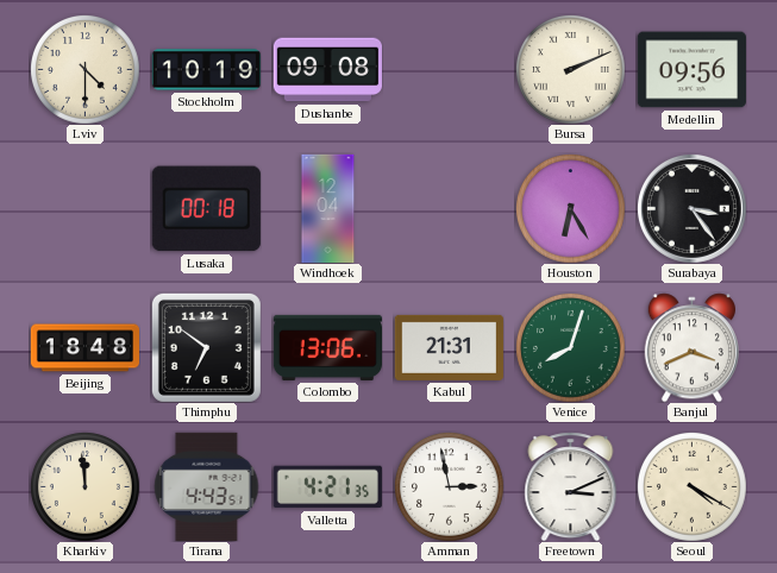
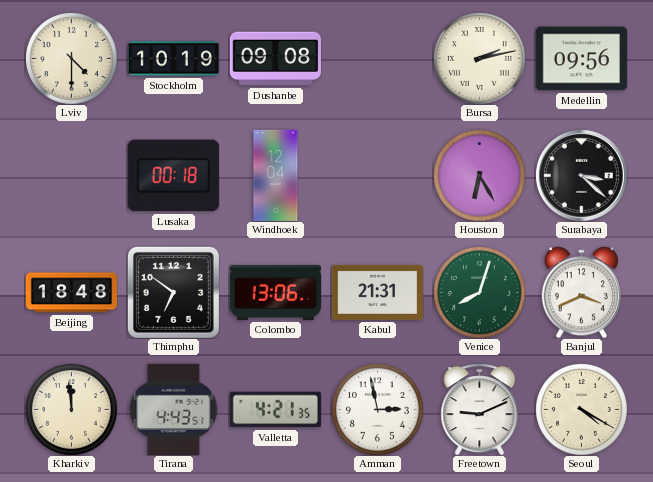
Bursa: 2:11 -> 2:13
Surabaya: 3:24 -> 3:22
Freetown: 3:11 -> 9:11
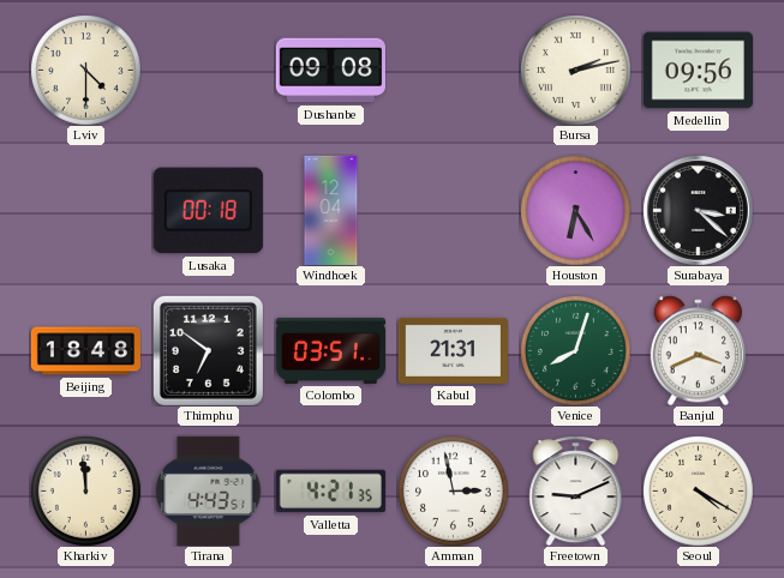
Stockholm: 10:19 -> none
Colombo: 13:06 -> 03:51
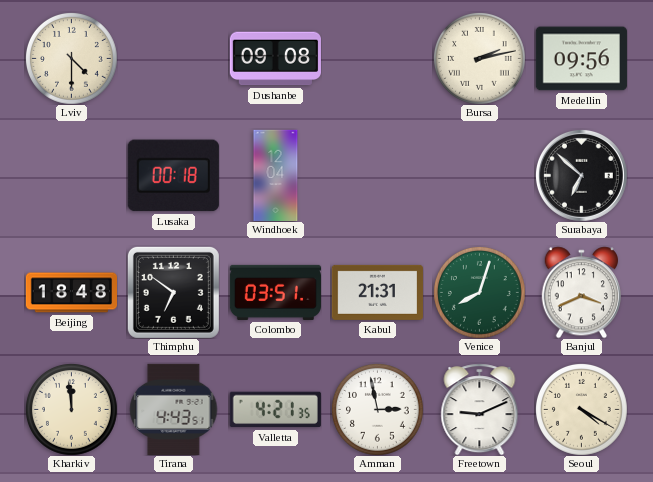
Houston: 6:25 -> none
Surabaya: 3:22 -> 6:52
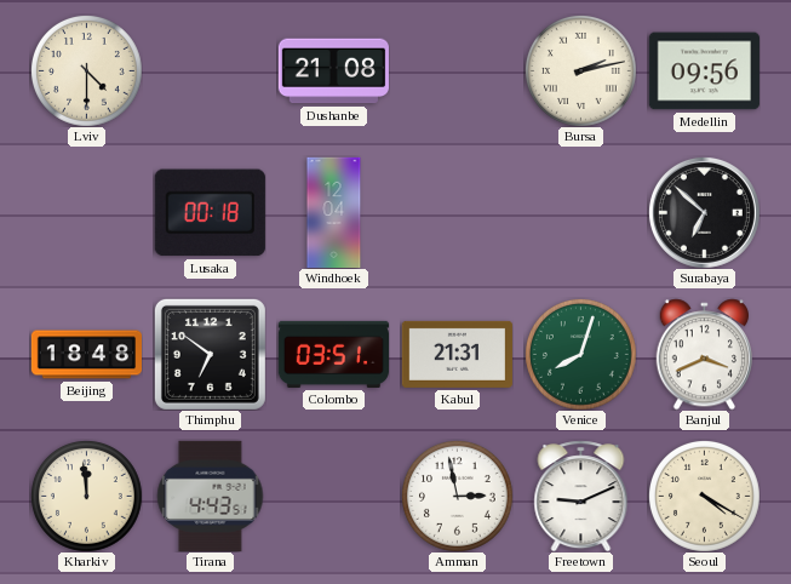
Dushanbe: 09:08 -> 21:08
Valletta: 4:21 -> none
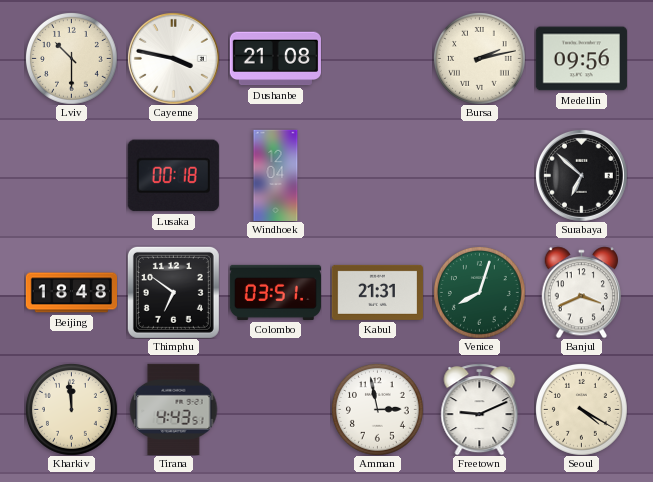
Lviv: 4:30 -> 10:30
Cayenne: none -> 3:47
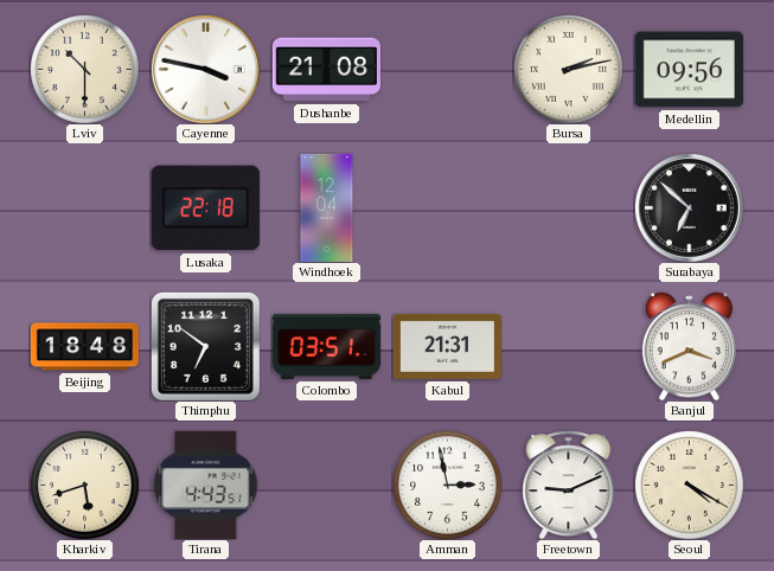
Lusaka: 00:18 -> 22:18
Venice: 8:03 -> none
Kharkiv: 11:59 -> 5:42
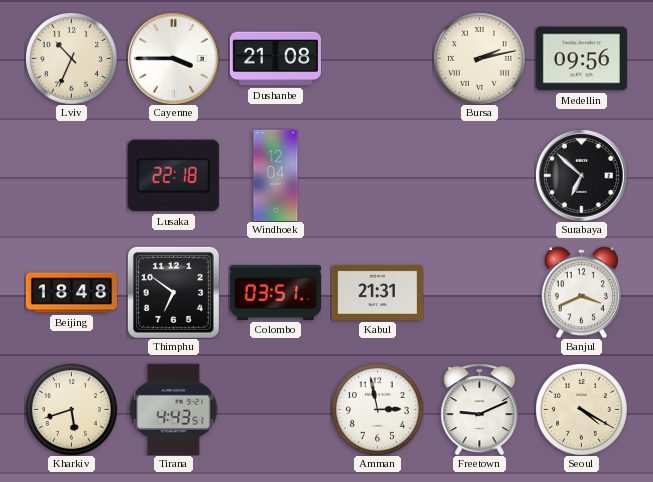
Lviv: 10:30 -> 10:34
Cayenne: 3:47 -> 3:45
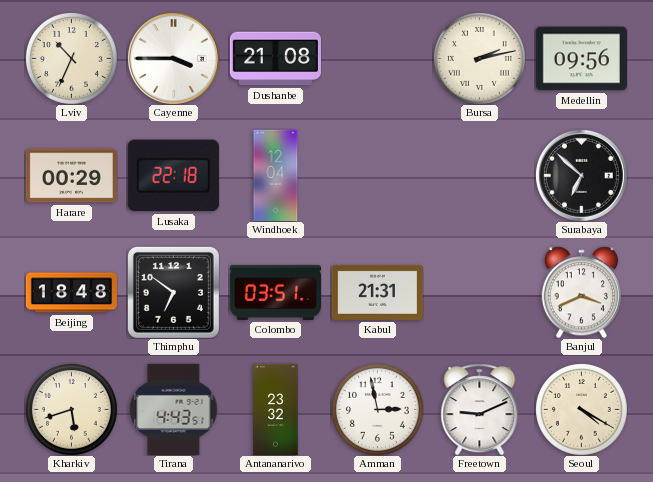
Harare: none -> 00:29
Antananarivo: none -> 23:32
